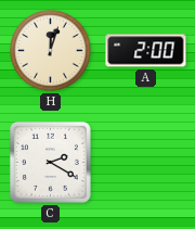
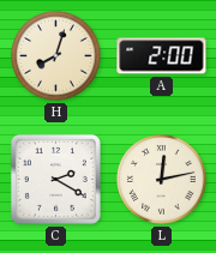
H: 12:03 -> 8:03
L: none -> 12:13
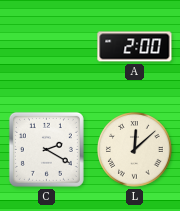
H: 8:03 -> none
L: 12:13 -> 12:08
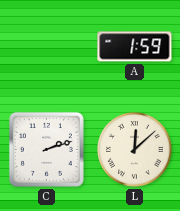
A: 2:00 -> 1:59
C: 2:20 -> 2:12
